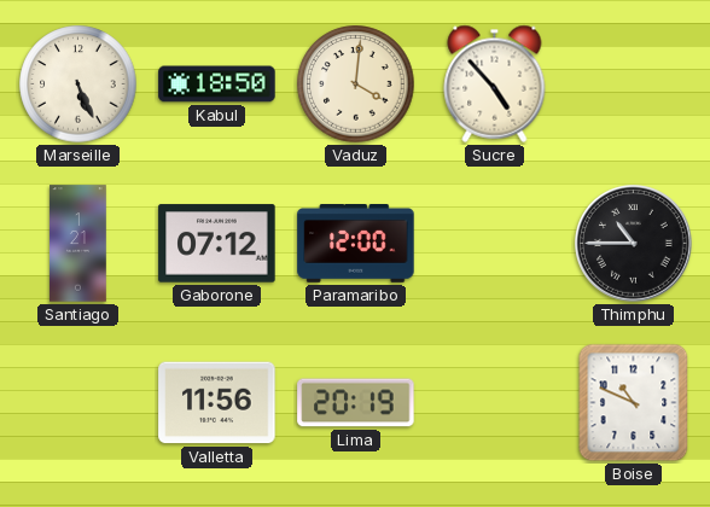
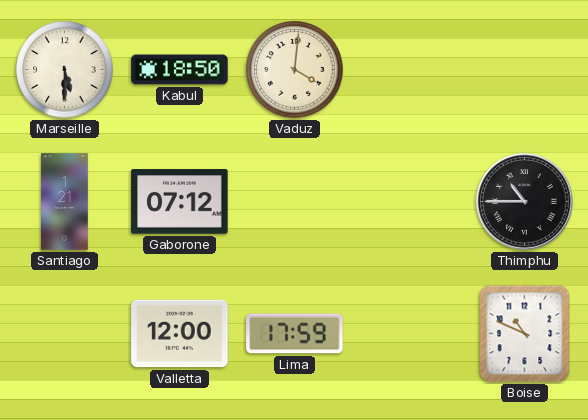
Marseille: 5:26 -> 5:30
Sucre: 4:53 -> none
Paramaribo: 12:00 -> none
Valletta: 11:56 -> 12:00
Lima: 20:19 -> 17:59
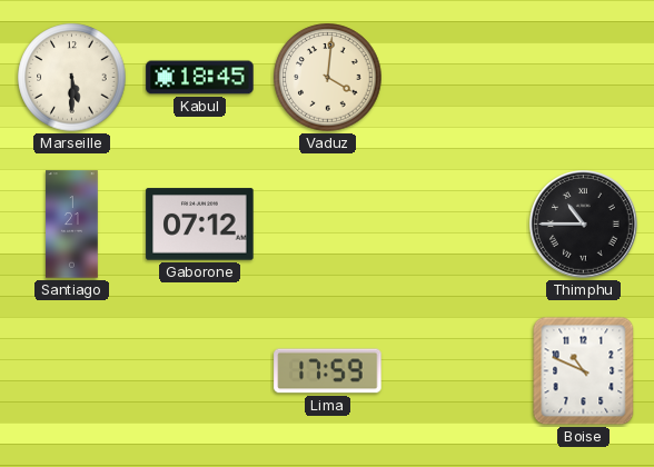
Kabul: 18:50 -> 18:45
Valletta: 12:00 -> none
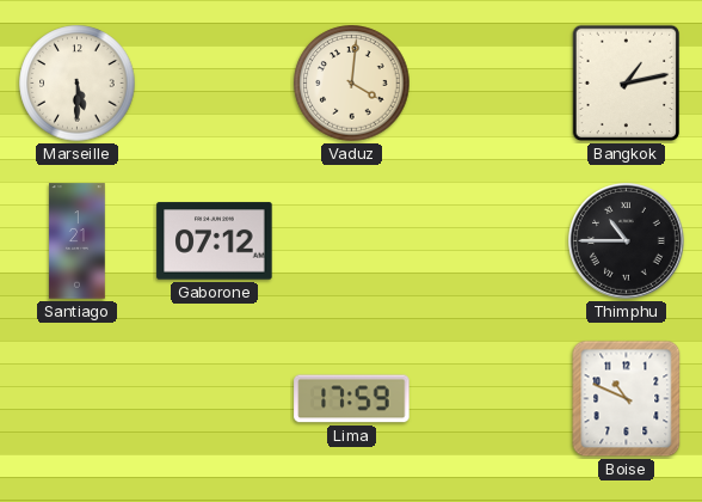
Kabul: 18:45 -> none
Bangkok: none -> 1:13
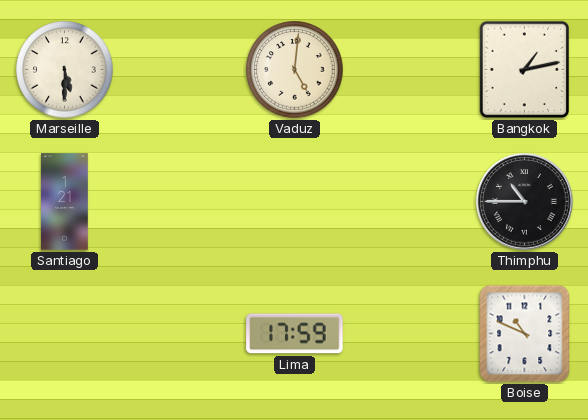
Vaduz: 4:01 -> 5:01
Gaborone: 07:12 -> none
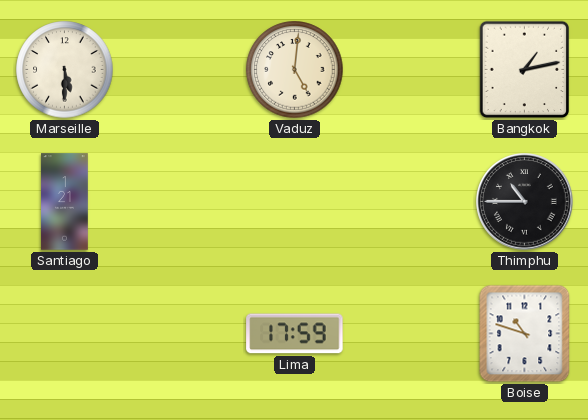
Boise: 10:49 -> 10:48
